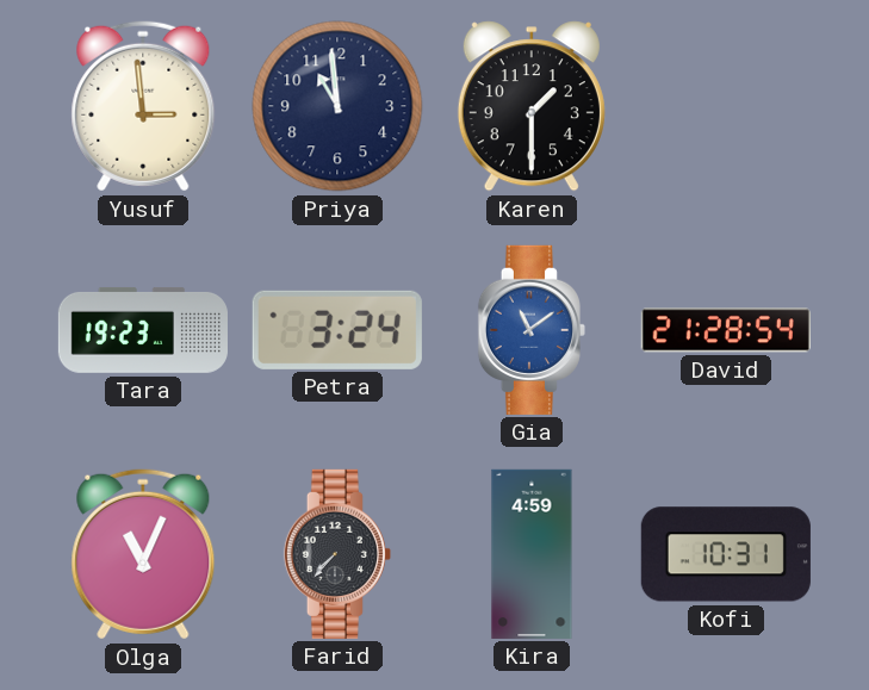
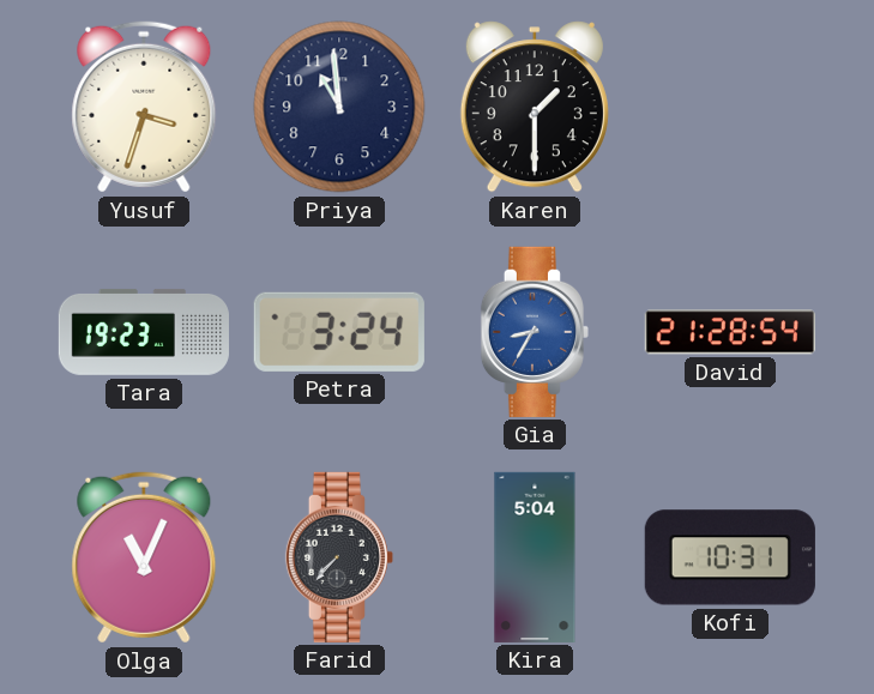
Yusuf: 2:59 -> 3:33
Gia: 11:09 -> 8:35
Kira: 4:59 -> 5:04
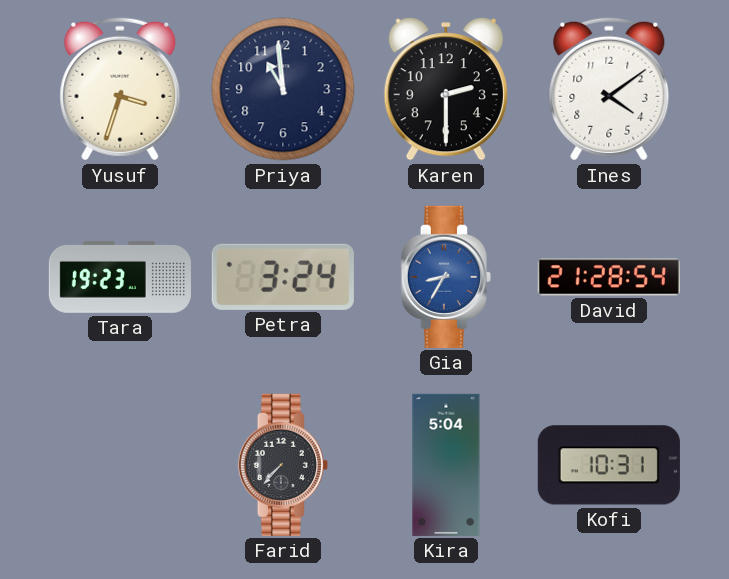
Karen: 1:30 -> 2:30
Ines: none -> 4:09
Olga: 11:04 -> none
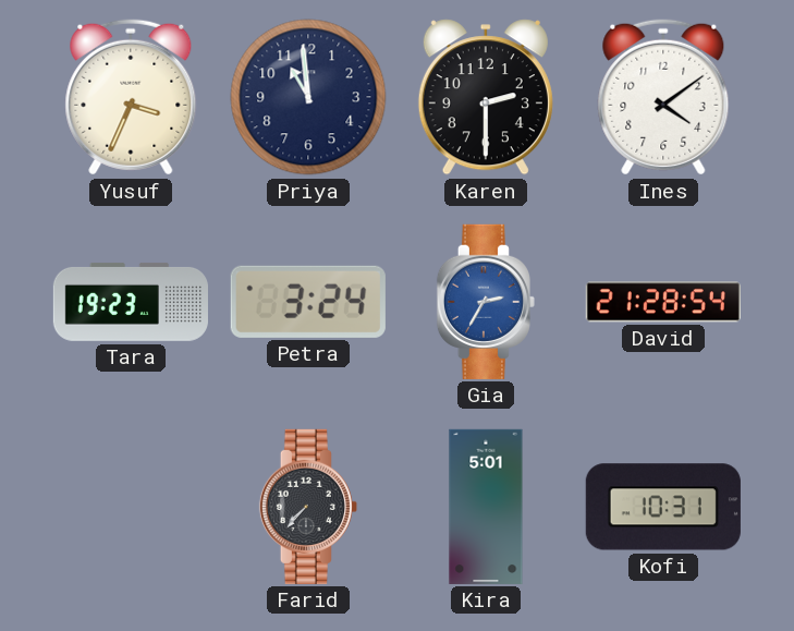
Yusuf: 3:33 -> 3:34
Gia: 8:35 -> 2:35
Kira: 5:04 -> 5:01
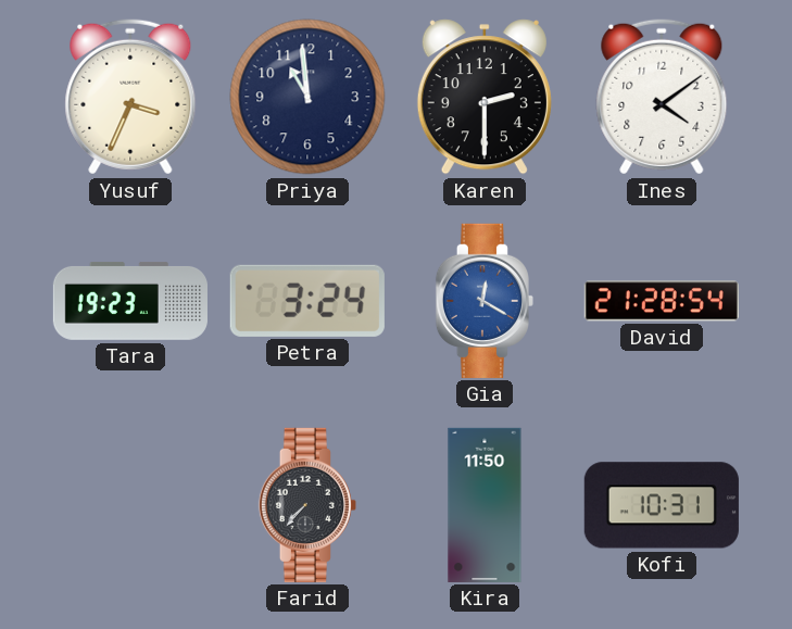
Gia: 2:35 -> 12:20
Kira: 5:01 -> 11:50
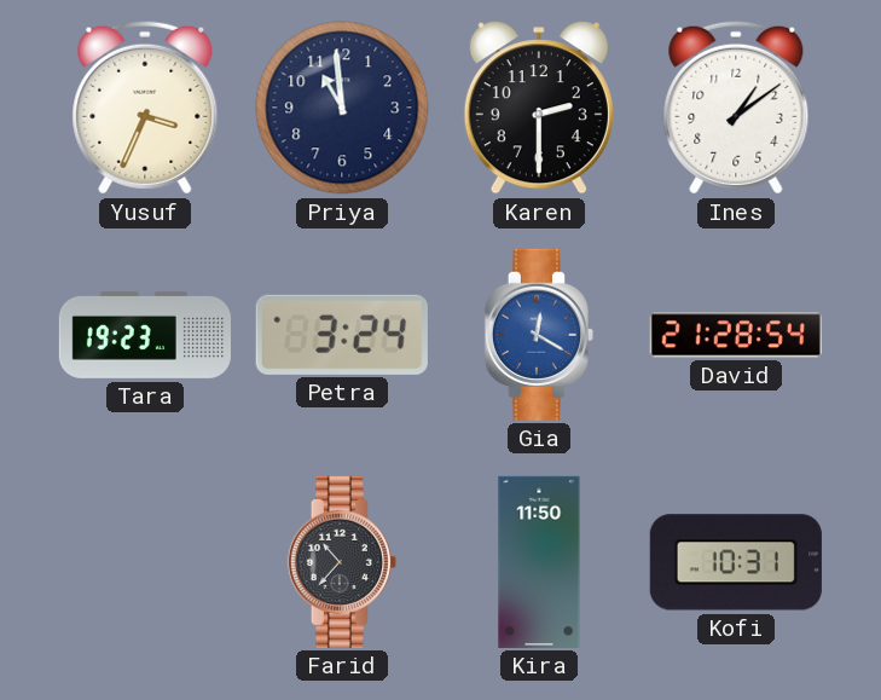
Ines: 4:09 -> 1:09
Farid: 7:37 -> 10:37
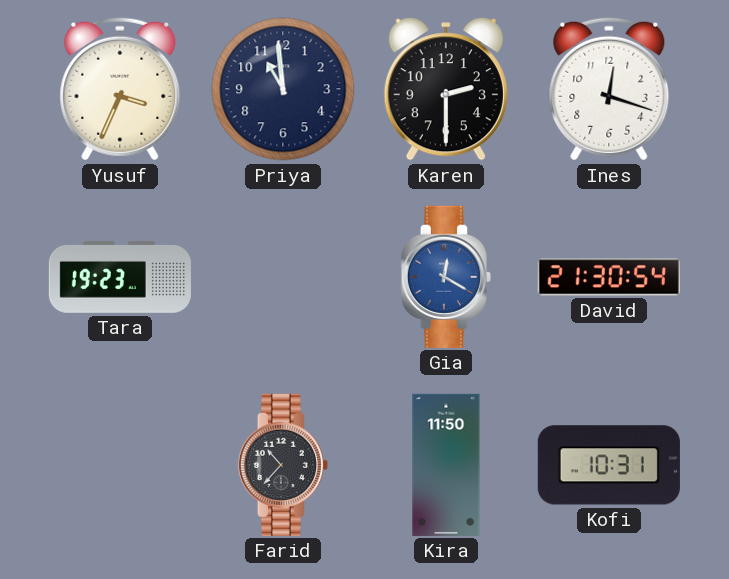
Ines: 1:09 -> 12:18
Petra: 3:24 -> none
David: 21:28 -> 21:30
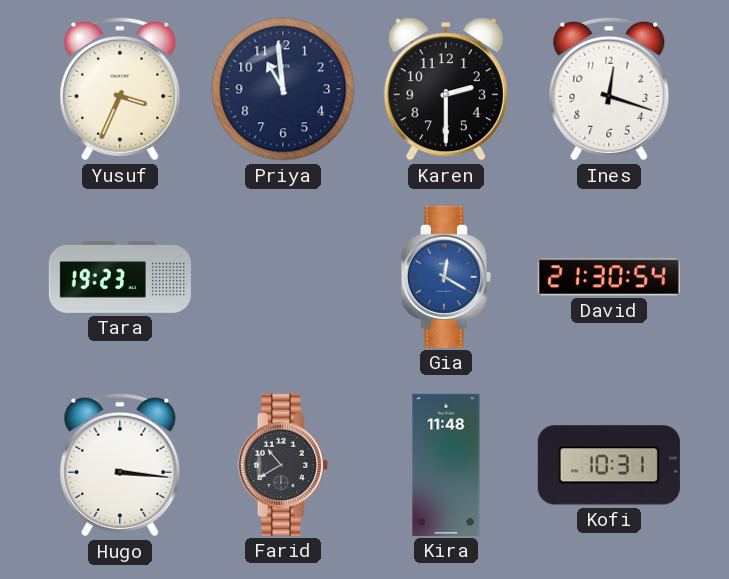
Hugo: none -> 3:16
Farid: 10:37 -> 10:40
Kira: 11:50 -> 11:48
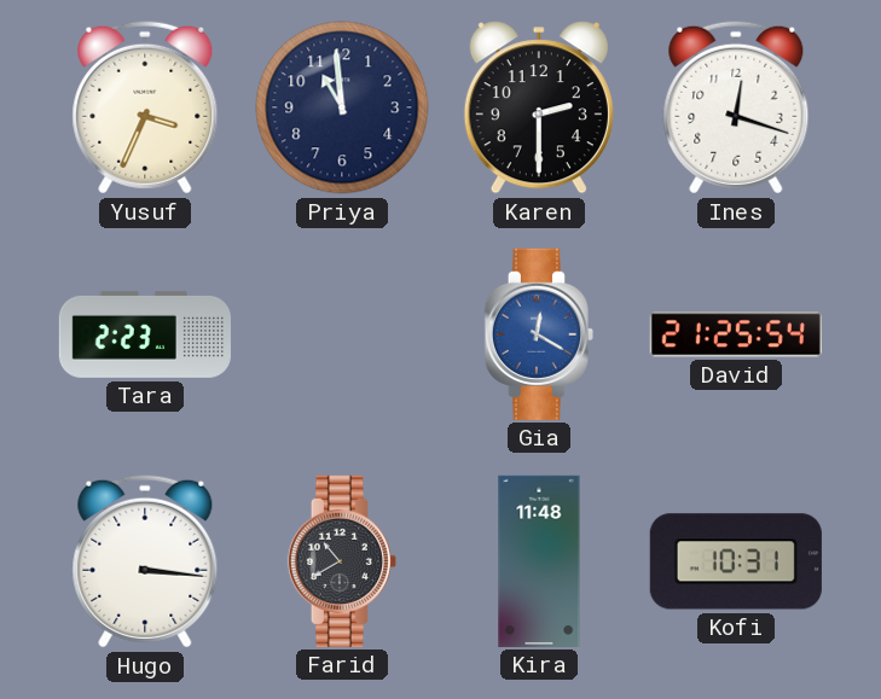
Tara: 19:23 -> 2:23
David: 21:30 -> 21:25
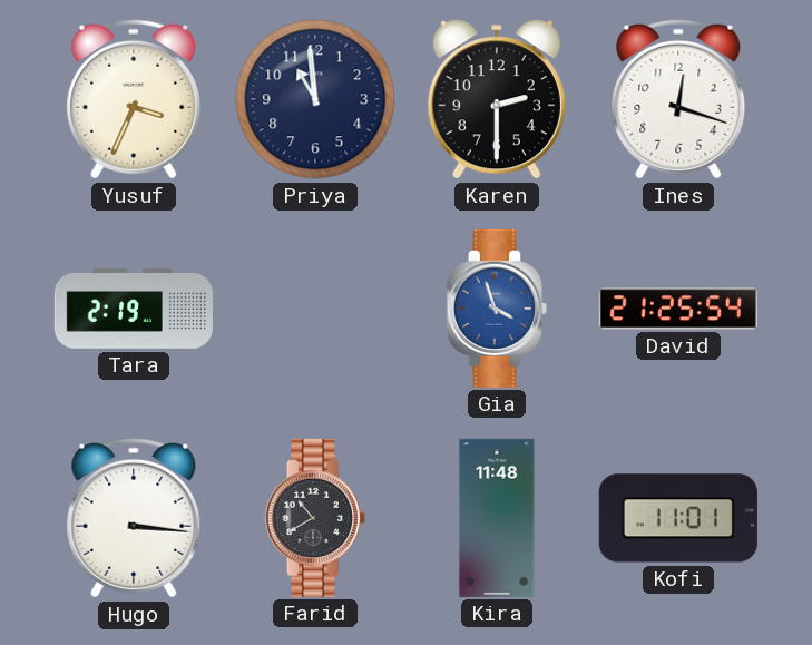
Tara: 2:23 -> 2:19
Gia: 12:20 -> 3:57
Kofi: 10:31 -> 11:01
